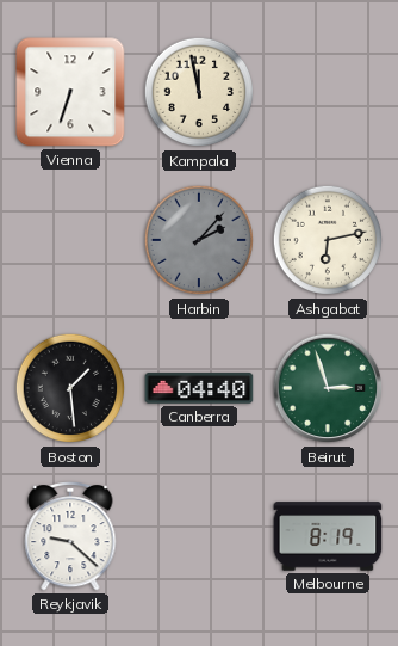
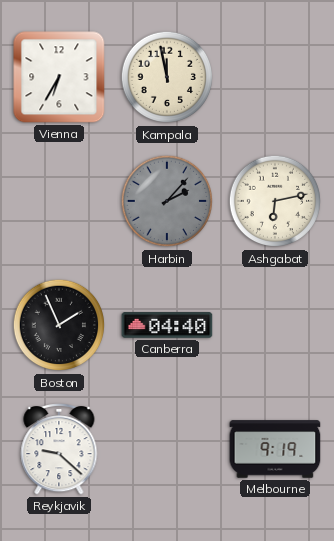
Vienna: 6:33 -> 6:35
Boston: 1:29 -> 1:56
Beirut: 2:57 -> none
Melbourne: 8:19 -> 9:19
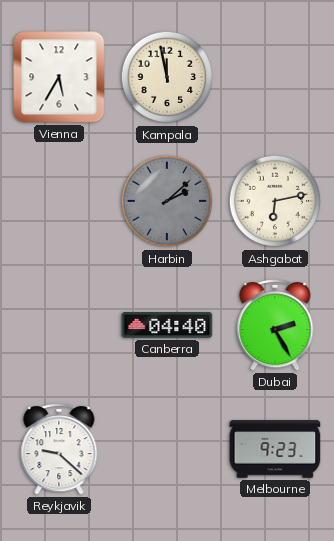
Vienna: 6:35 -> 5:35
Harbin: 2:07 -> 2:08
Boston: 1:56 -> none
Dubai: none -> 2:25
Melbourne: 9:19 -> 9:23
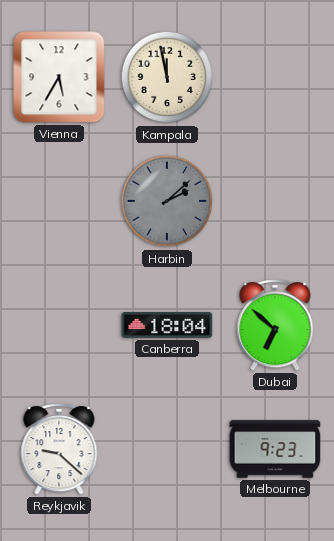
Ashgabat: 6:13 -> none
Canberra: 04:40 -> 18:04
Dubai: 2:25 -> 6:52
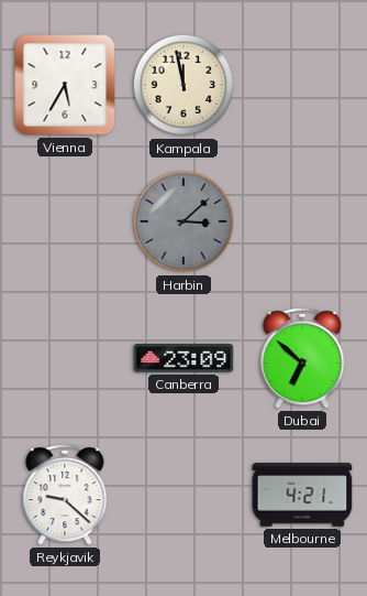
Harbin: 2:08 -> 3:08
Canberra: 18:04 -> 23:09
Melbourne: 9:23 -> 4:21
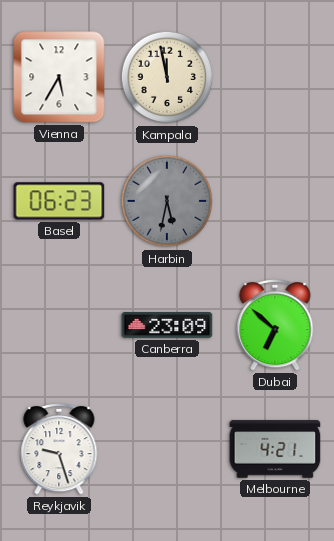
Basel: none -> 06:23
Harbin: 3:08 -> 5:32
Reykjavik: 9:22 -> 9:27
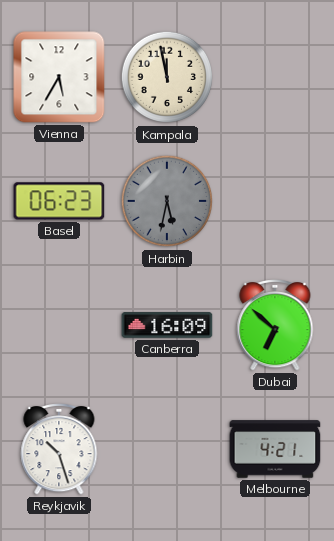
Canberra: 23:09 -> 16:09
Reykjavik: 9:27 -> 10:27
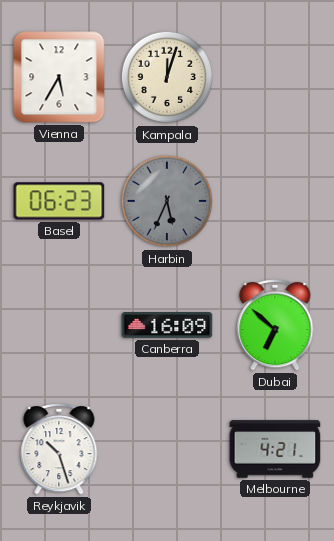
Kampala: 11:58 -> 12:03
Harbin: 5:32 -> 5:34
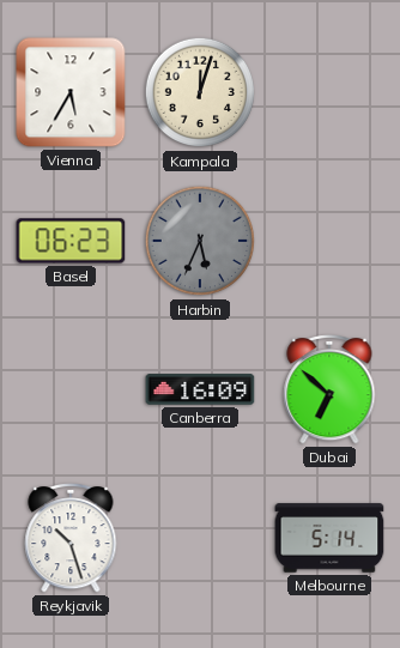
Melbourne: 4:21 -> 5:14
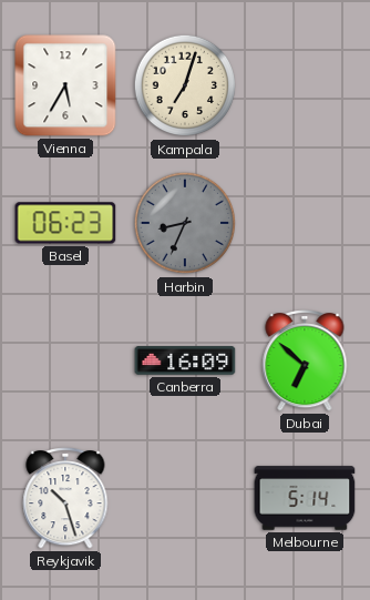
Kampala: 12:03 -> 7:03
Harbin: 5:34 -> 8:34
